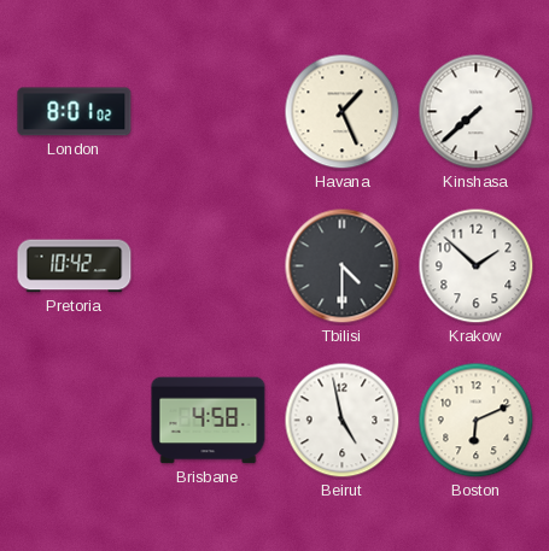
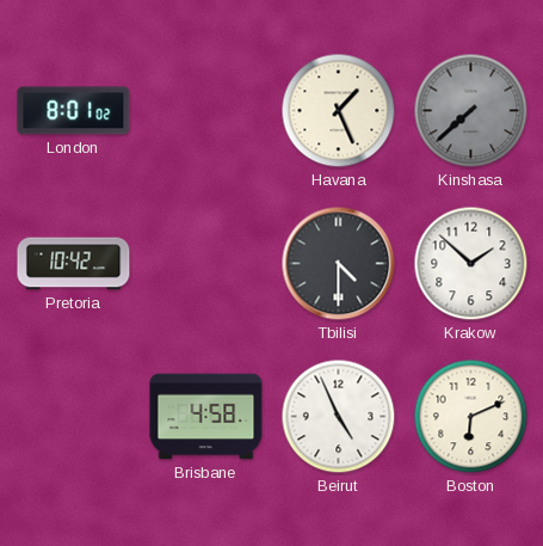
Kinshasa dial: white -> grey
Beirut: 4:58 -> 4:56
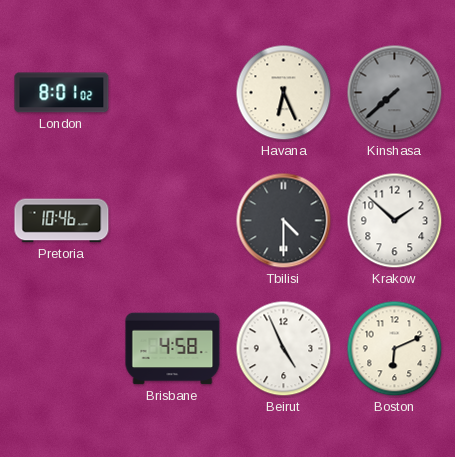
Havana: 1:26 -> 6:26
Pretoria: 10:42 -> 10:46
